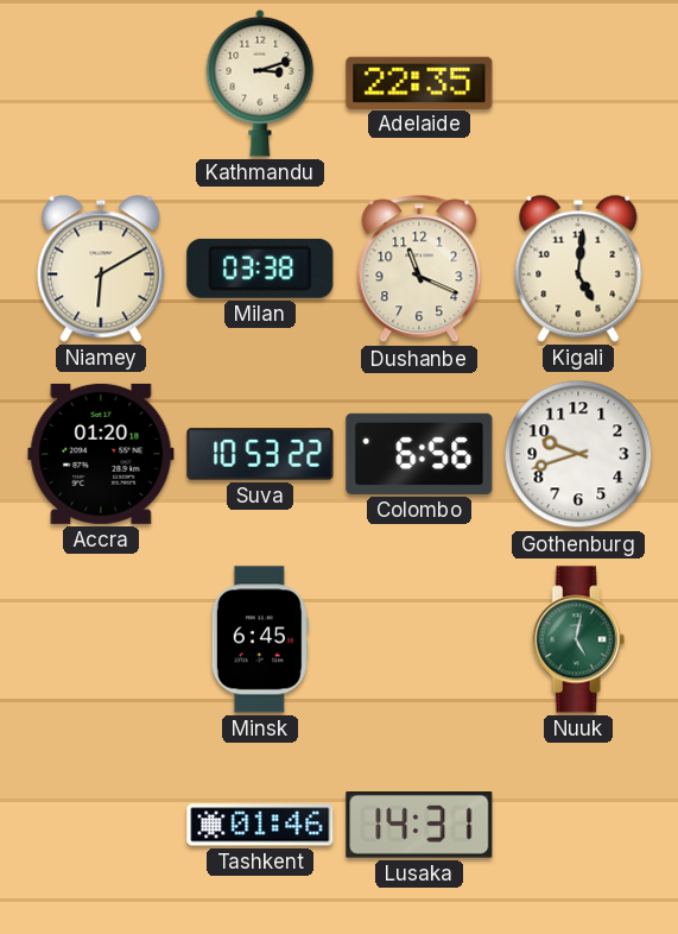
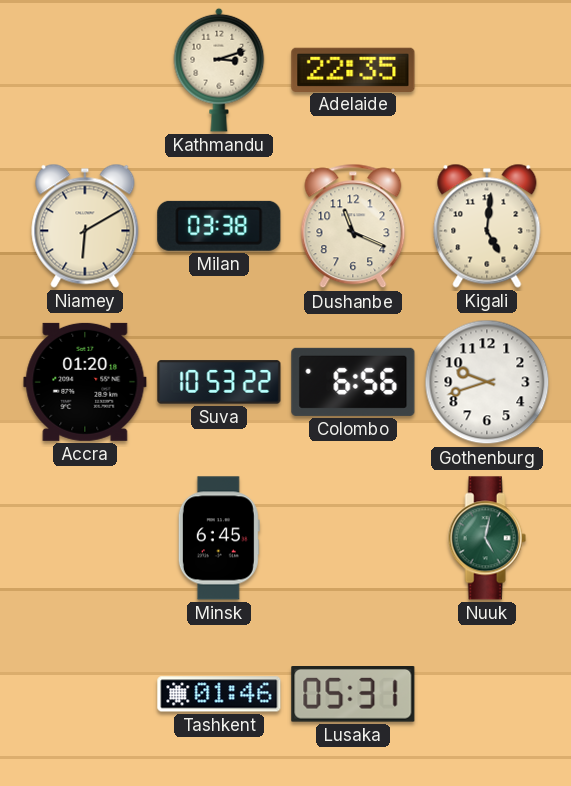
Lusaka: 14:31 -> 05:31
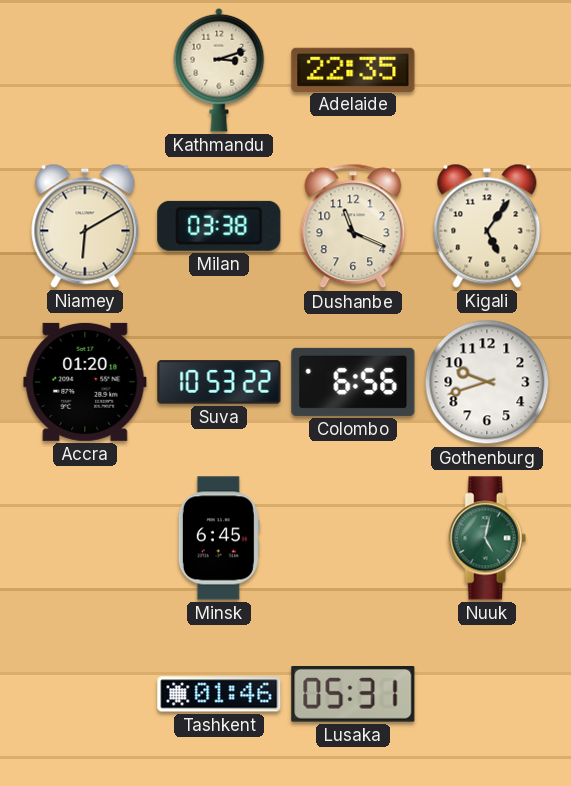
Kigali: 5:01 -> 5:06
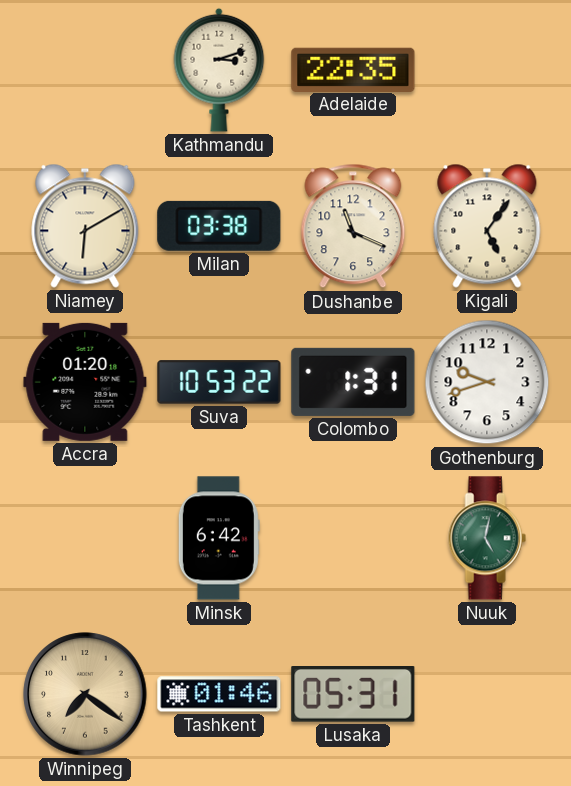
Colombo: 6:56 -> 1:31
Minsk: 6:45 -> 6:42
Winnipeg: none -> 7:21
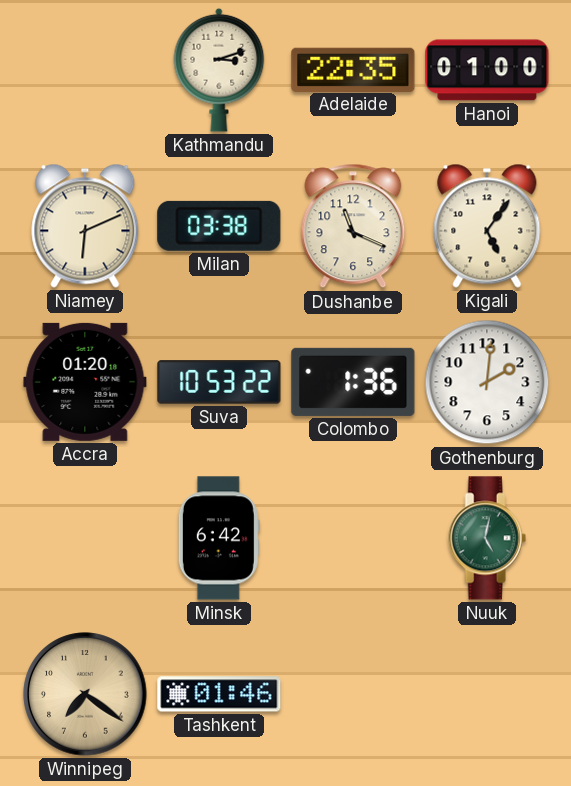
Hanoi: none -> 01:00
Niamey: 6:10 -> 6:11
Colombo: 1:31 -> 1:36
Gothenburg: 9:42 -> 2:01
Lusaka: 05:31 -> none
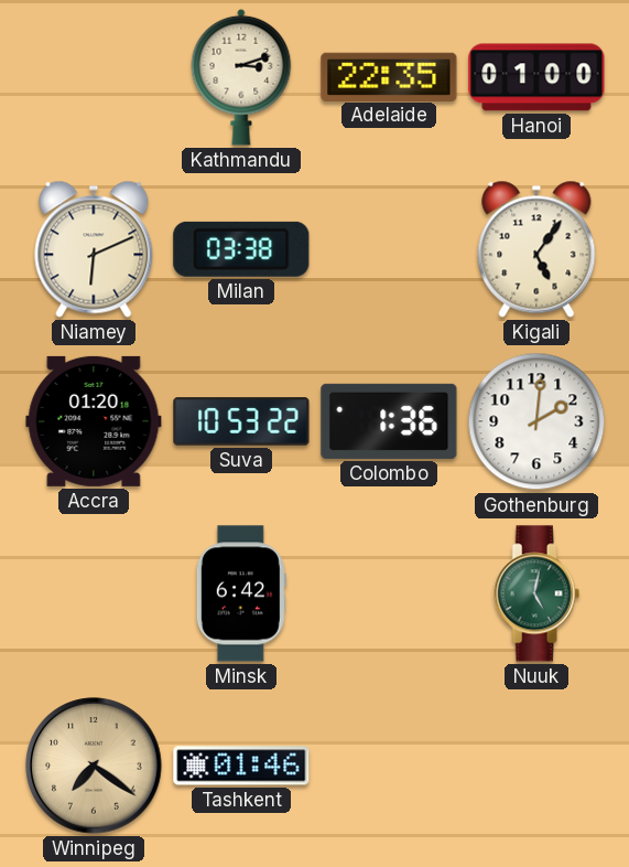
Dushanbe: 11:19 -> none
